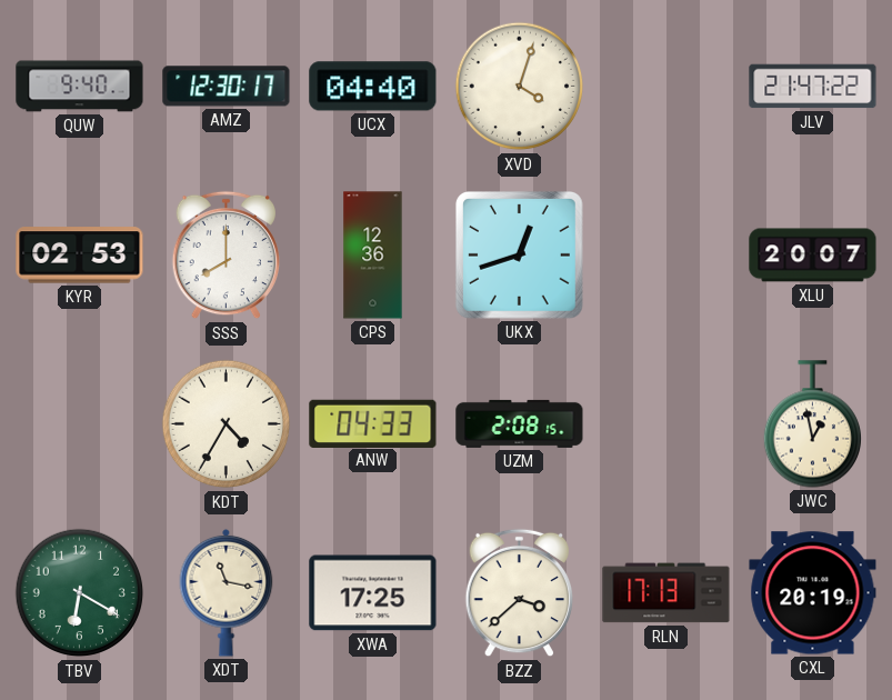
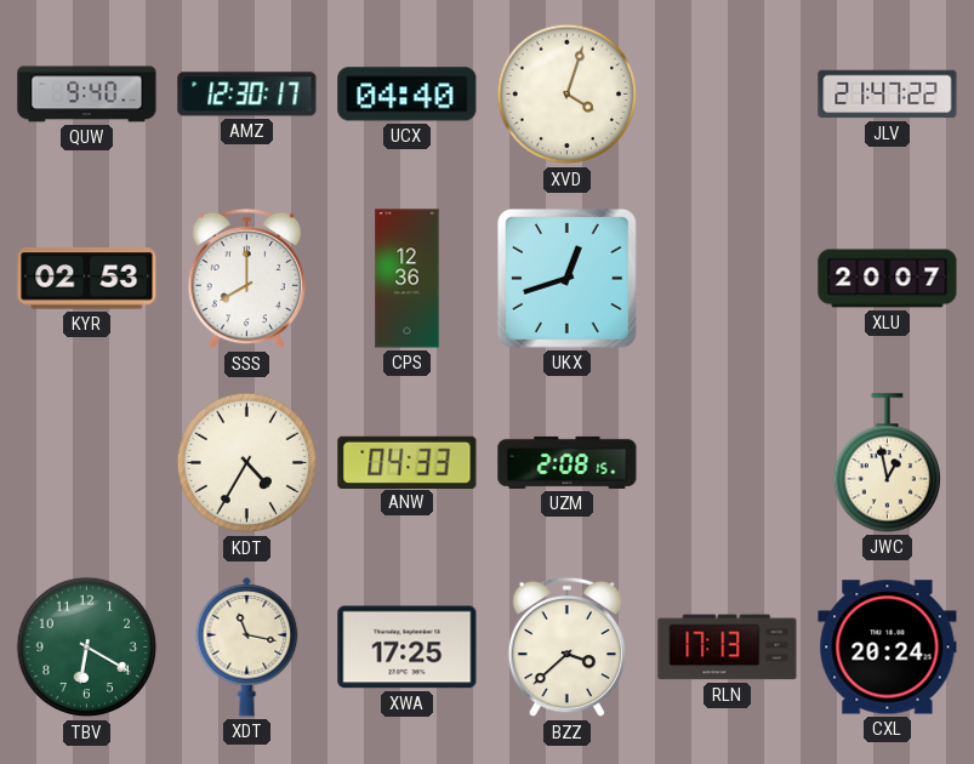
CXL: 20:19 -> 20:24
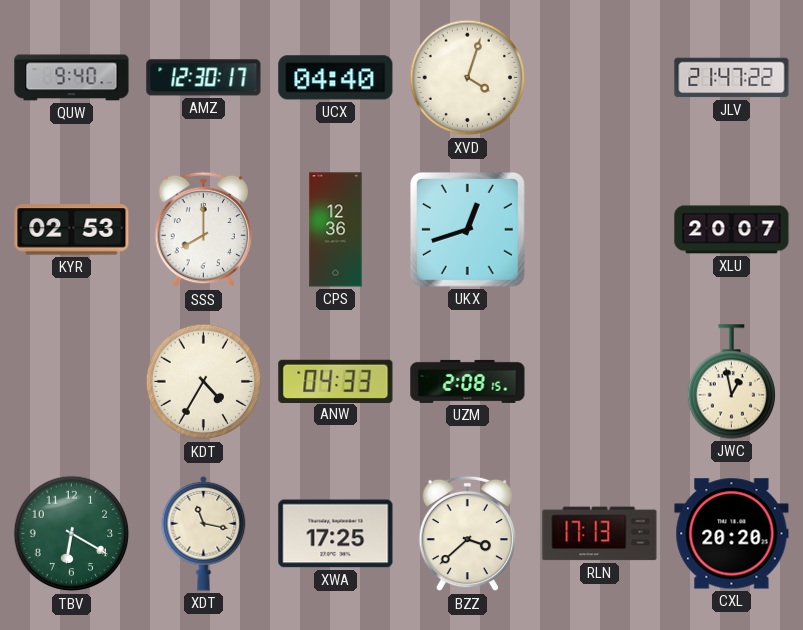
CXL: 20:24 -> 20:20
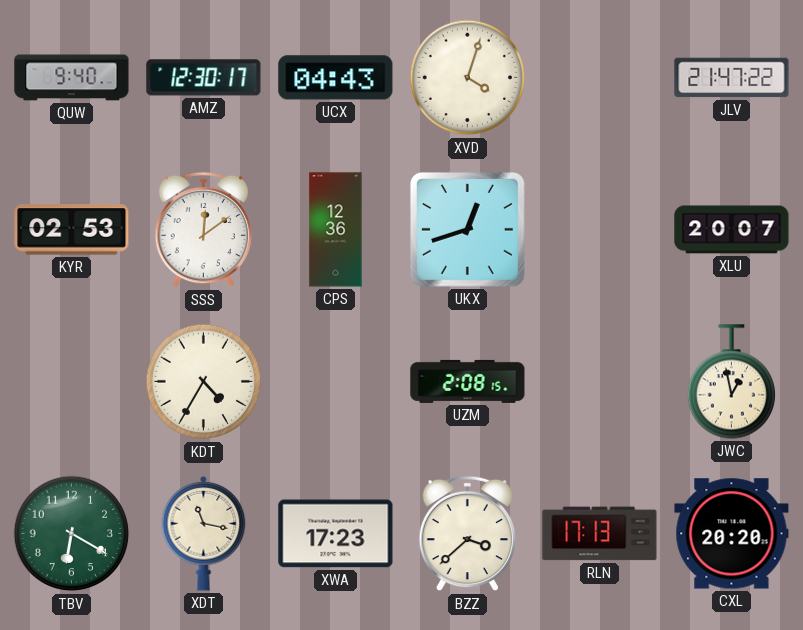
UCX: 04:40 -> 04:43
SSS: 8:00 -> 12:09
ANW: 04:33 -> none
XWA: 17:25 -> 17:23
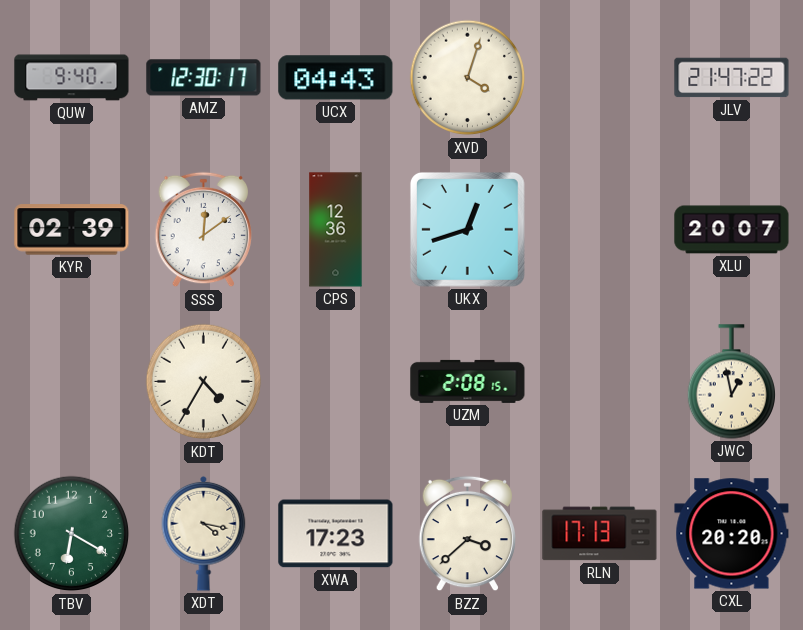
KYR: 02:53 -> 02:39
XDT: 11:17 -> 4:17
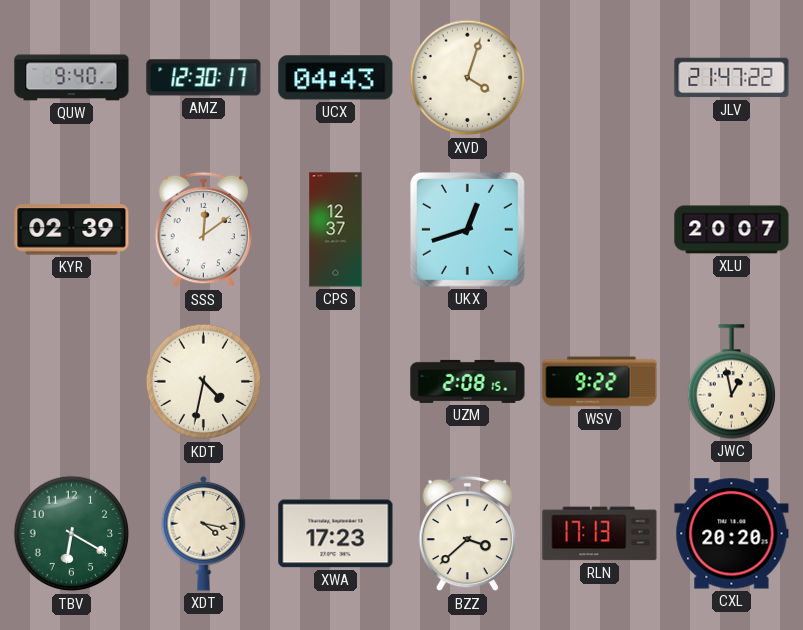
CPS: 12:36 -> 12:37
KDT: 4:35 -> 4:32
WSV: none -> 9:22
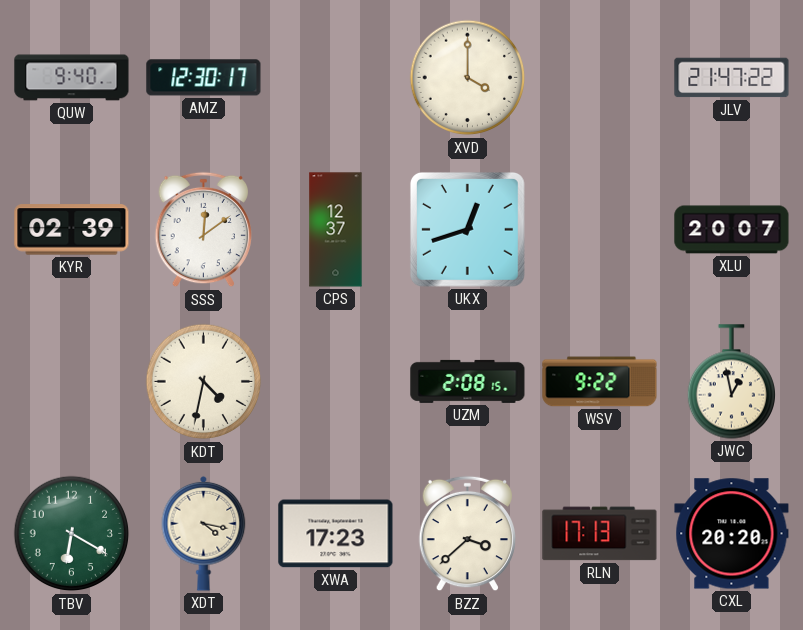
UCX: 04:43 -> none
XVD: 4:03 -> 4:00
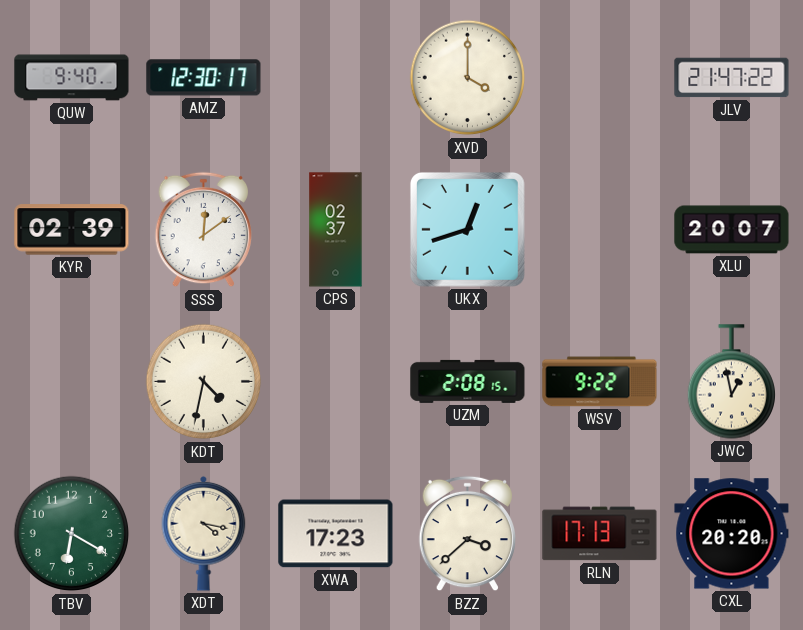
CPS: 12:37 -> 02:37
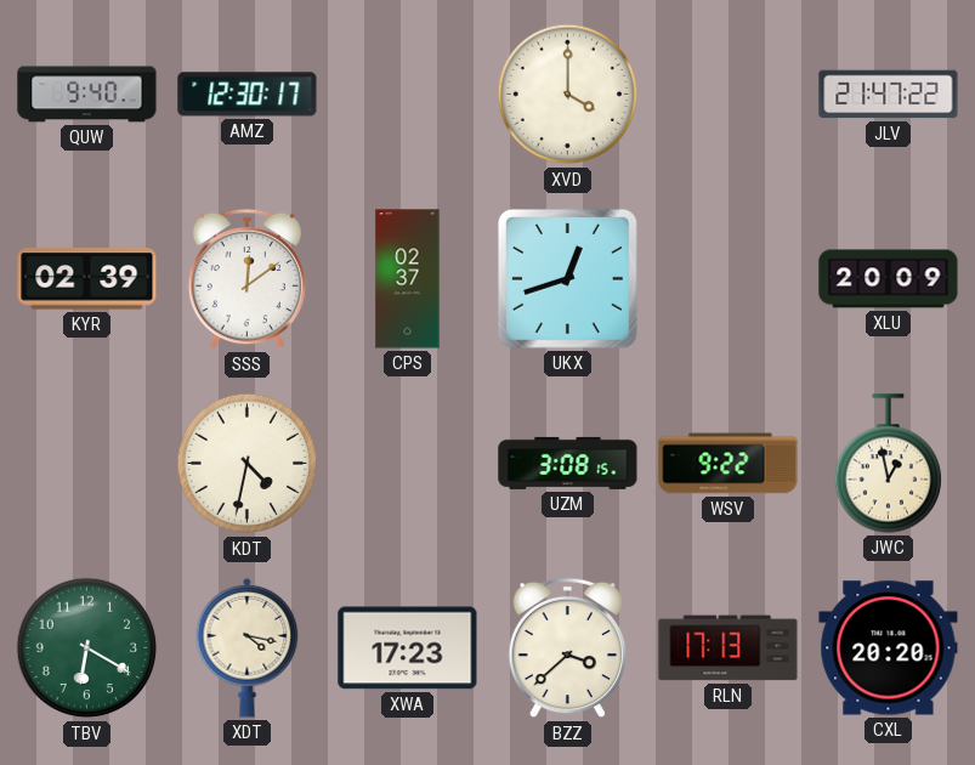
XLU: 20:07 -> 20:09
UZM: 2:08 -> 3:08
